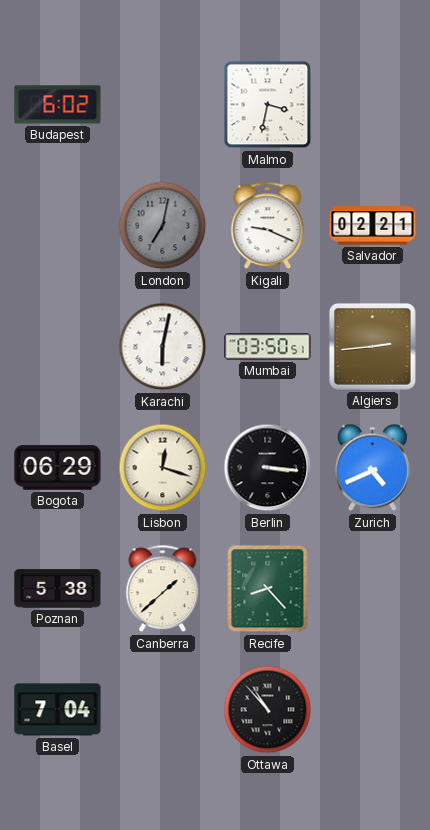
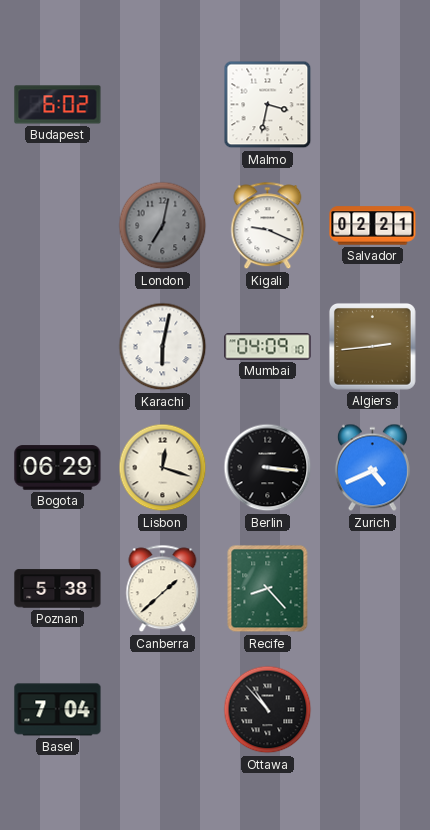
Mumbai: 03:50 -> 04:09
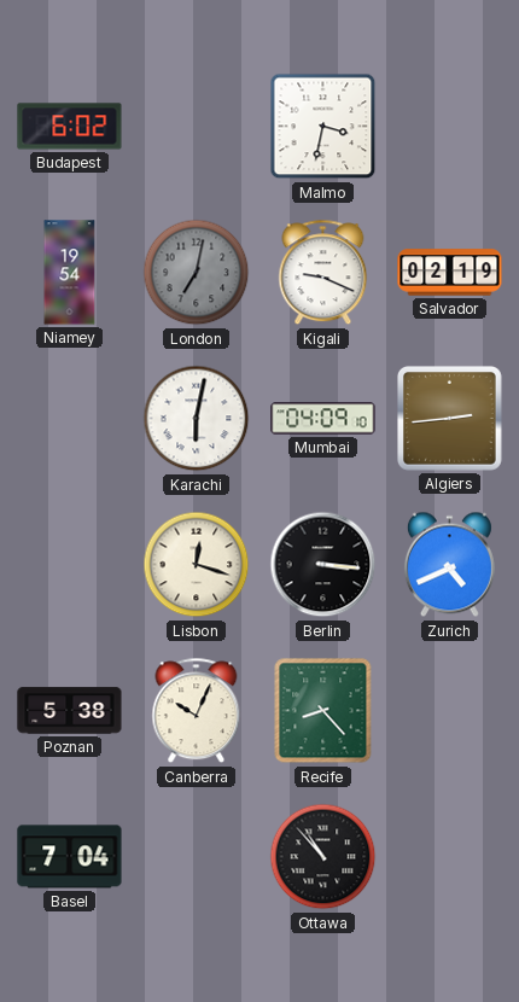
Niamey: none -> 19:54
Salvador: 02:21 -> 02:19
Bogota: 06:29 -> none
Canberra: 1:38 -> 10:04
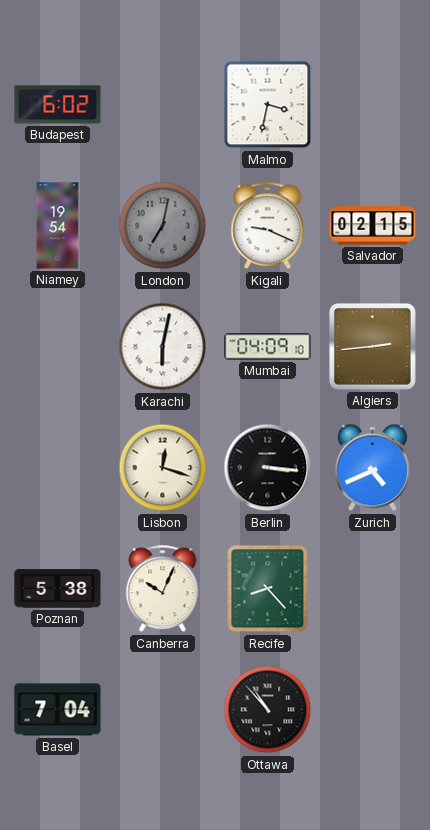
Salvador: 02:19 -> 02:15
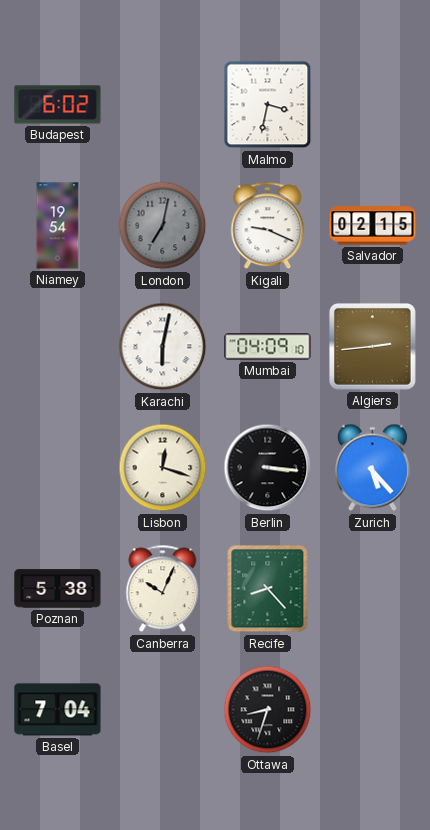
Zurich: 4:41 -> 5:23
Ottawa: 10:53 -> 8:33
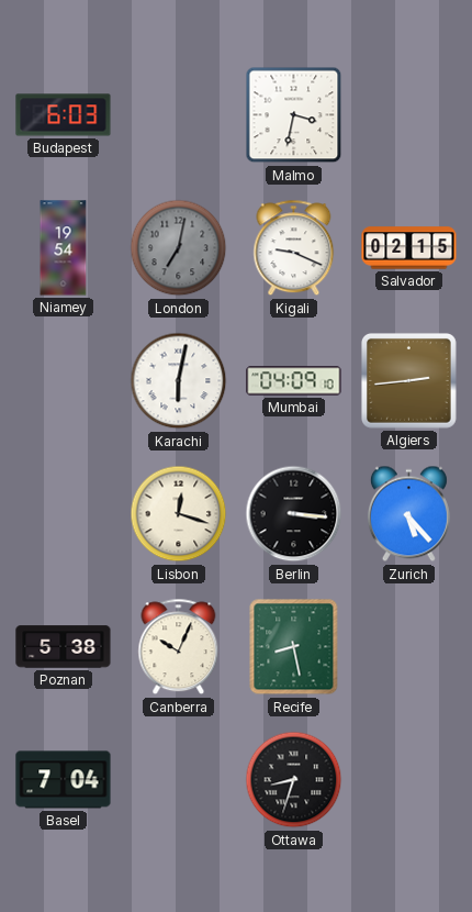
Budapest: 6:02 -> 6:03
Recife: 8:23 -> 8:28
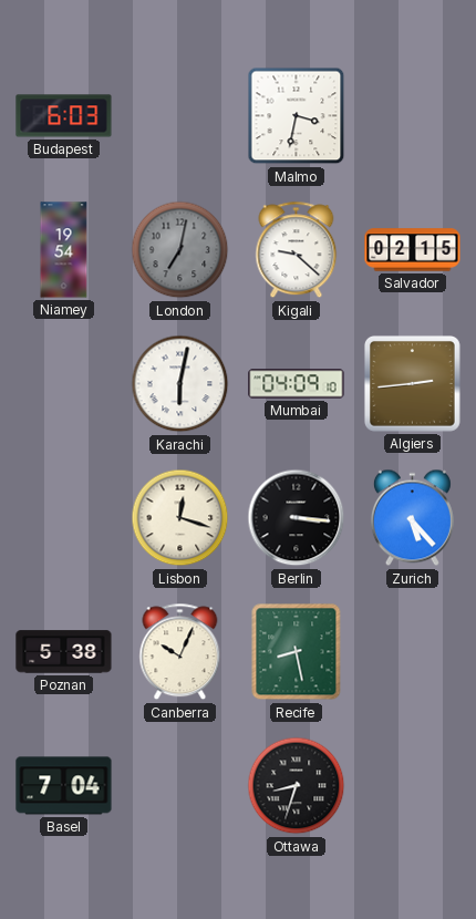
Kigali: 9:19 -> 9:22
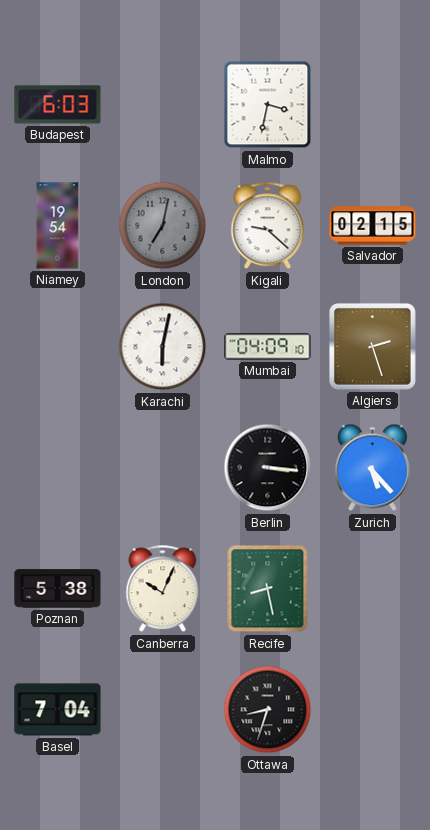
Algiers: 2:44 -> 2:27
Lisbon: 12:18 -> none
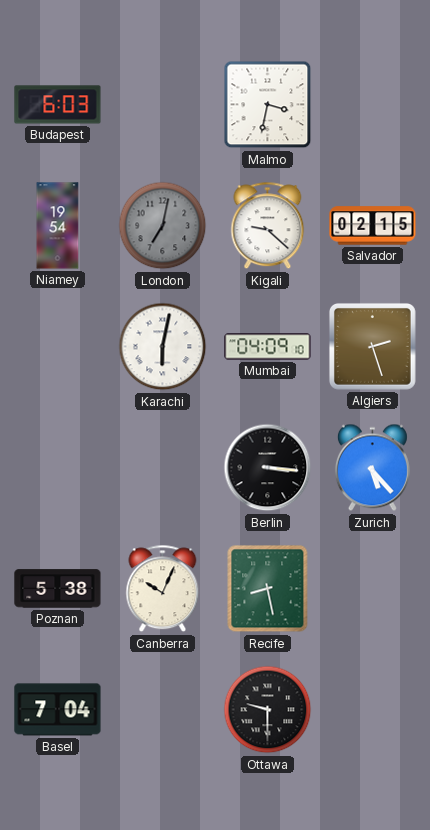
Ottawa: 8:33 -> 9:30
